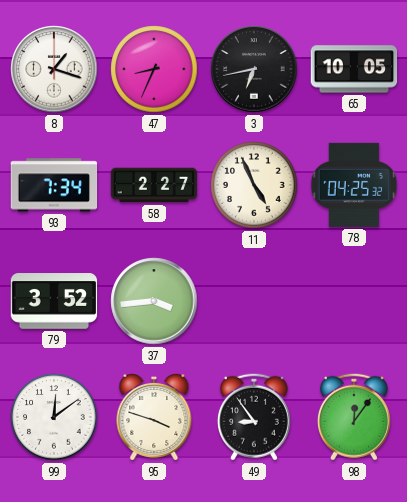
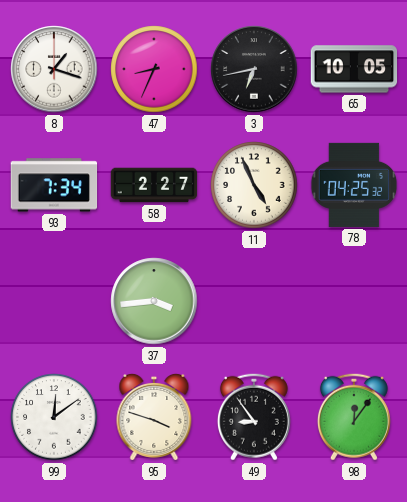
79: 3:52 -> none
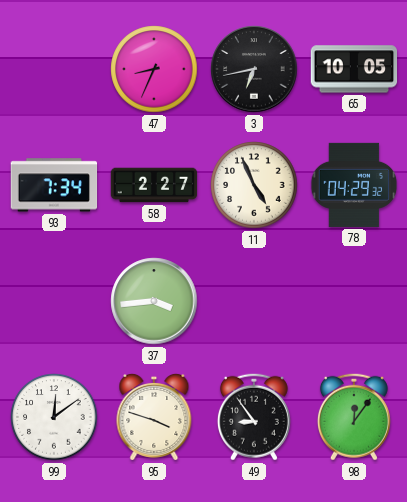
8: 1:18 -> none
78: 04:25 -> 04:29
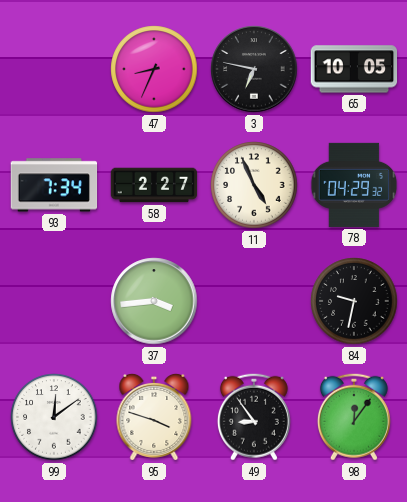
3: 6:43 -> 6:47
84: none -> 9:32
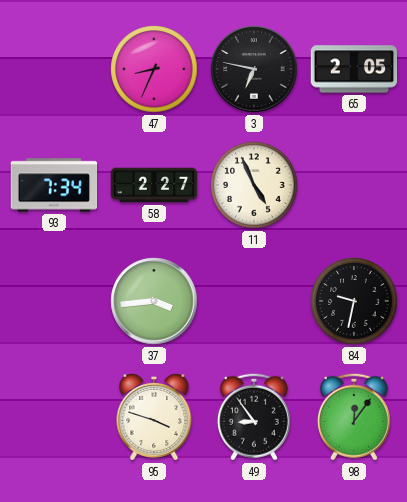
65: 10:05 -> 2:05
78: 04:29 -> none
99: 12:09 -> none
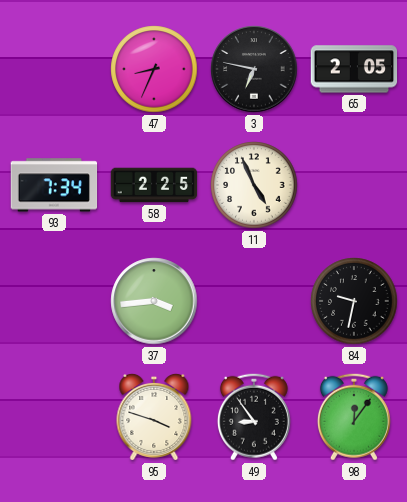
58: 2:27 -> 2:25
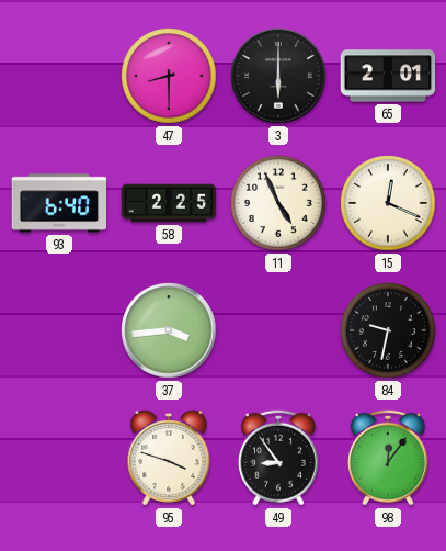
47: 8:34 -> 8:30
3: 6:47 -> 6:00
65: 2:05 -> 2:01
93: 7:34 -> 6:40
15: none -> 12:19
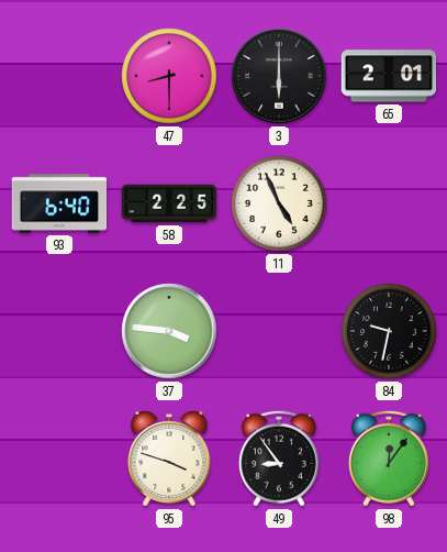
15: 12:19 -> none
37: 3:44 -> 3:46
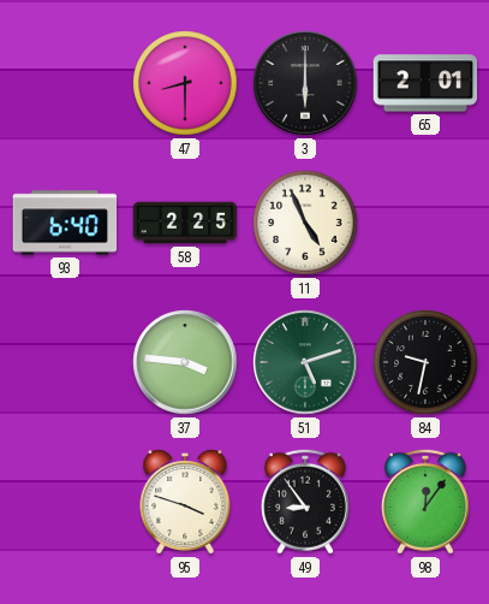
51: none -> 5:12
